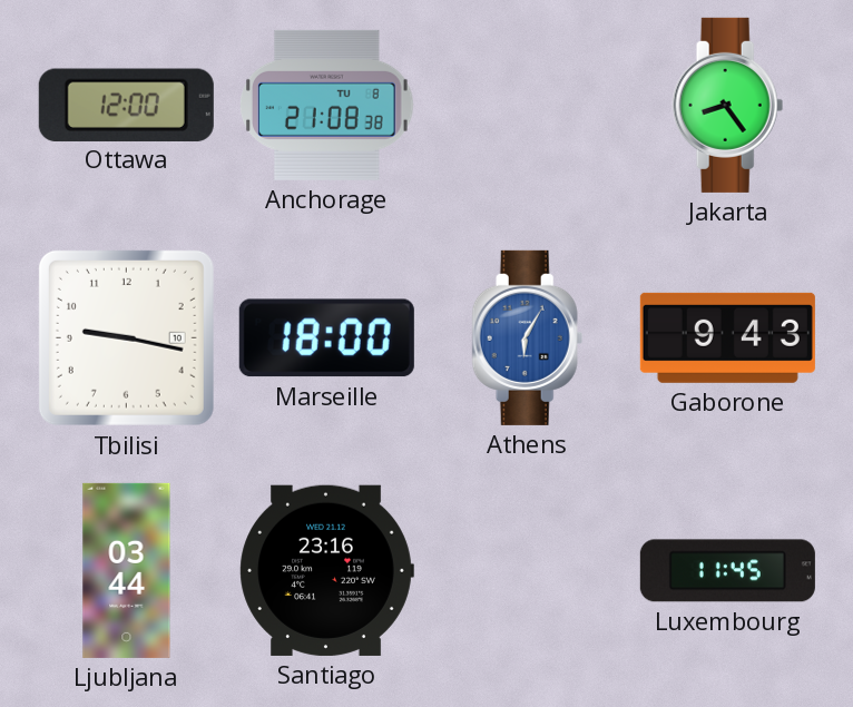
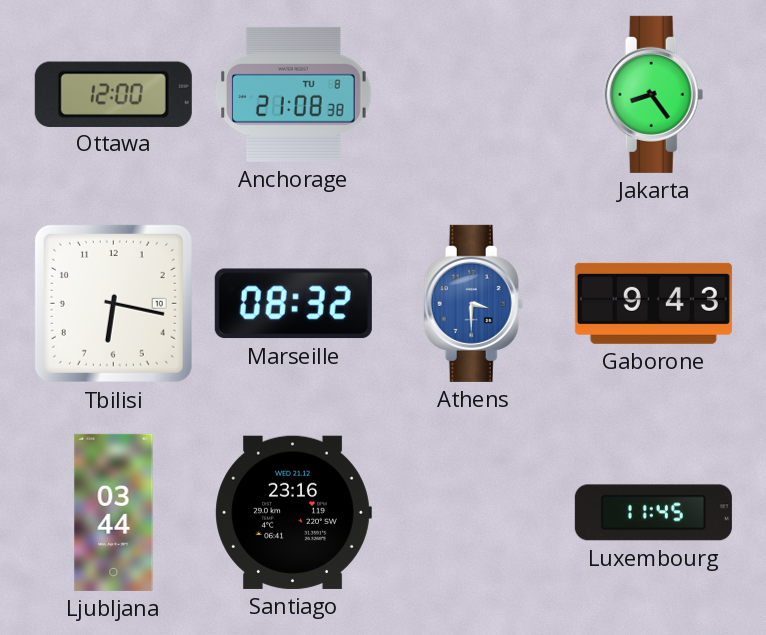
Tbilisi: 9:17 -> 6:17
Marseille: 18:00 -> 08:32
Athens: 6:05 -> 3:30
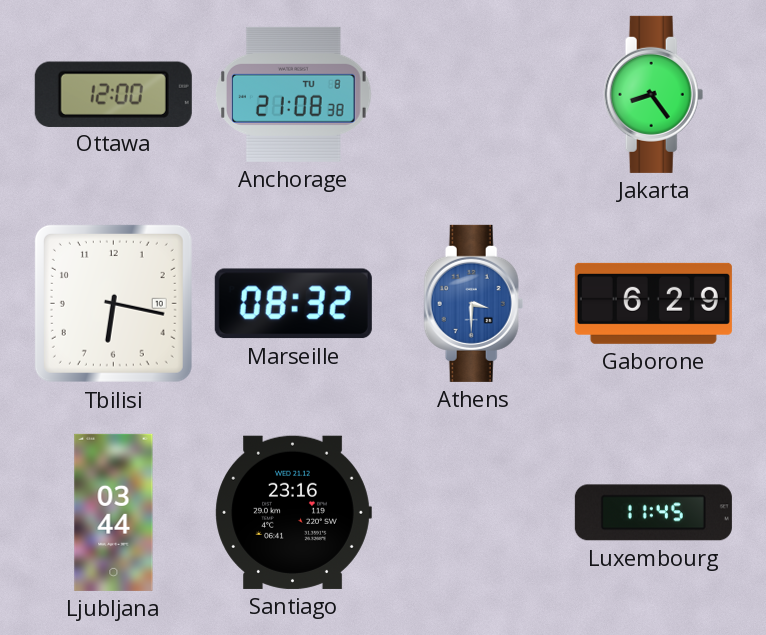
Gaborone: 9:43 -> 6:29
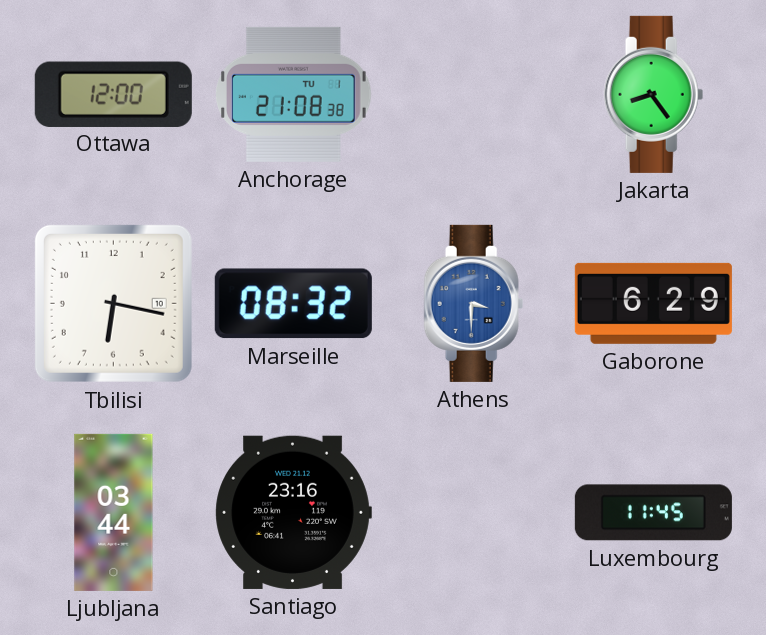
Anchorage date: TU 8 -> TU 1
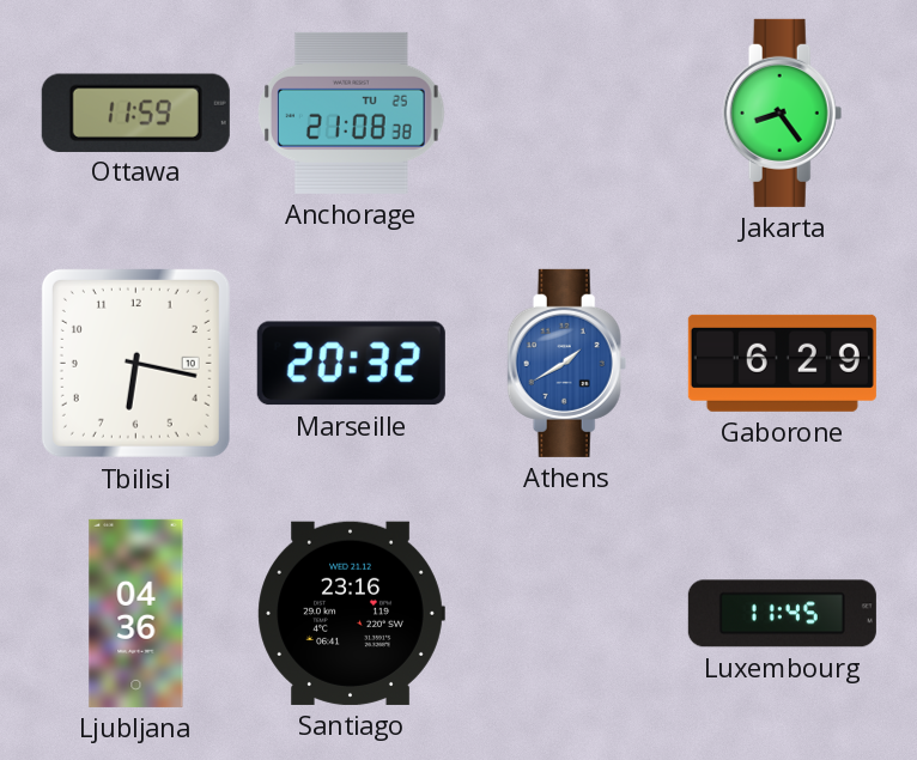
Ottawa: 12:00 -> 11:59
Anchorage date: TU 1 -> TU 25
Marseille: 08:32 -> 20:32
Athens: 3:30 -> 1:40
Ljubljana: 03:44 -> 04:36
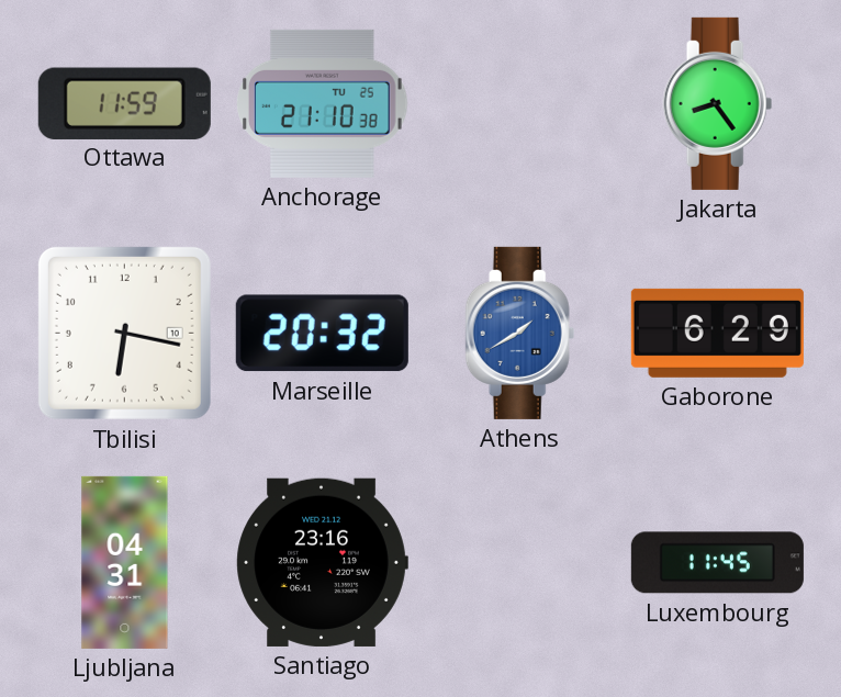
Anchorage: 21:08 -> 21:10
Ljubljana: 04:36 -> 04:31
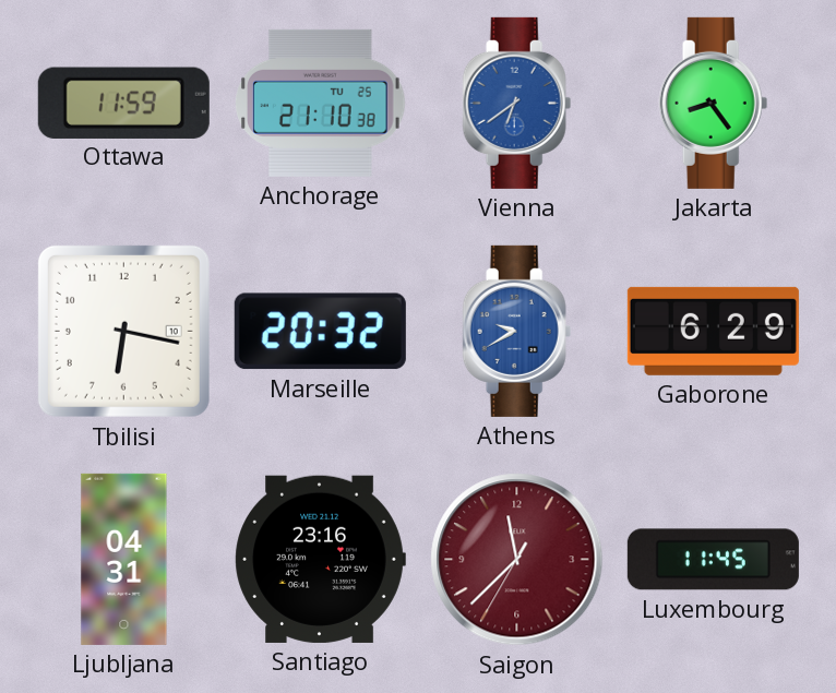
Vienna: none -> 6:39
Athens: 1:40 -> 9:40
Saigon: none -> 11:37
